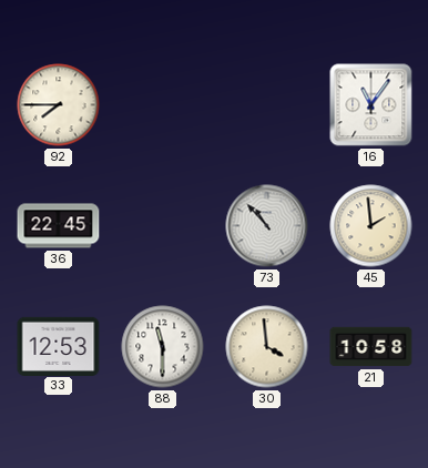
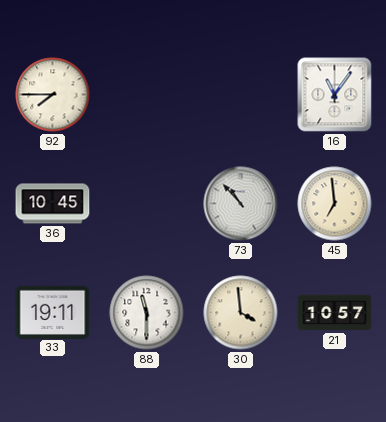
36: 22:45 -> 10:45
45: 1:59 -> 6:59
33: 12:53 -> 19:11
21: 10:58 -> 10:57
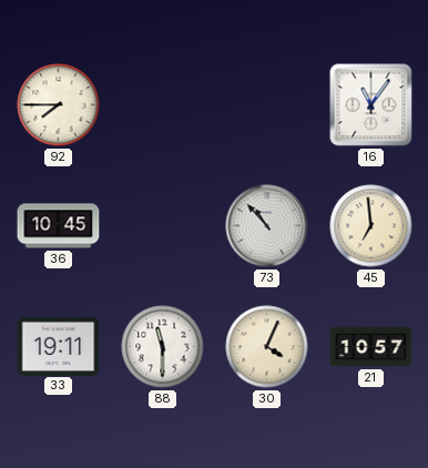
30: 3:59 -> 4:04
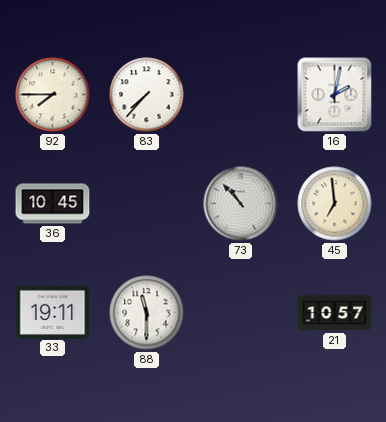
83: none -> 7:37
16: 11:06 -> 2:02
30: 4:04 -> none
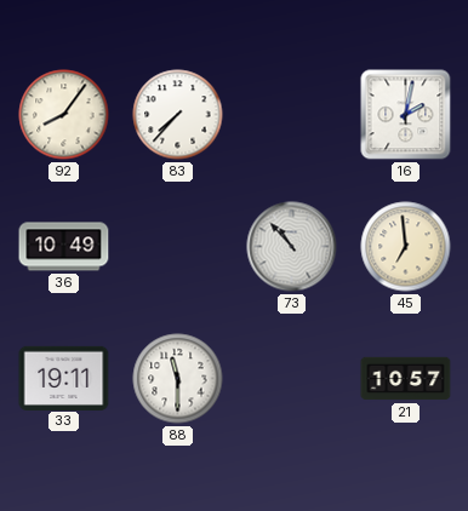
92: 7:45 -> 8:06
36: 10:45 -> 10:49
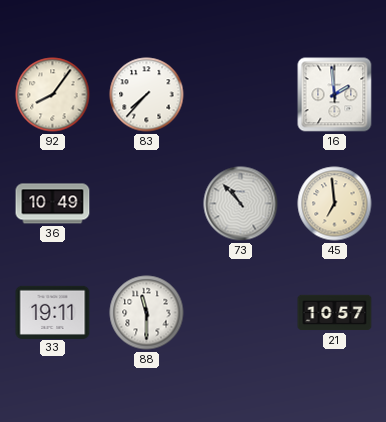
16: 2:02 -> 1:59
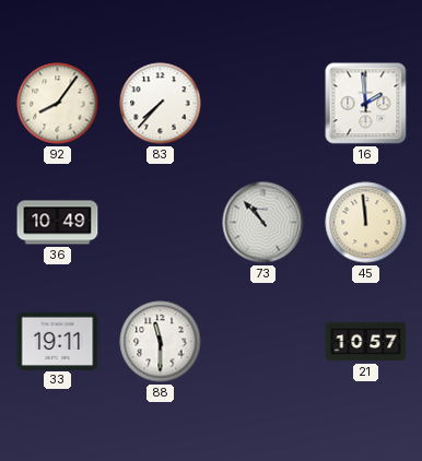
45: 6:59 -> 11:59
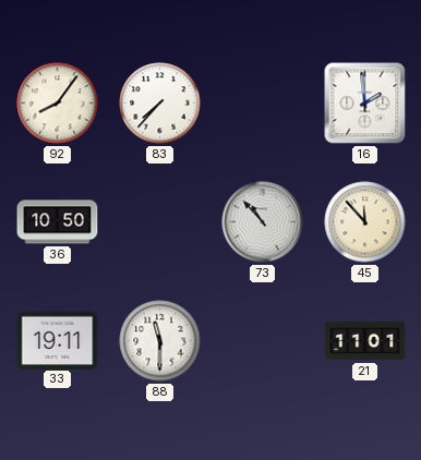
36: 10:49 -> 10:50
45: 11:59 -> 11:53
21: 10:57 -> 11:01
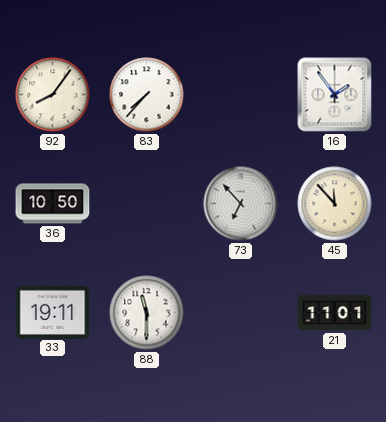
16: 1:59 -> 1:54
73: 10:53 -> 6:53
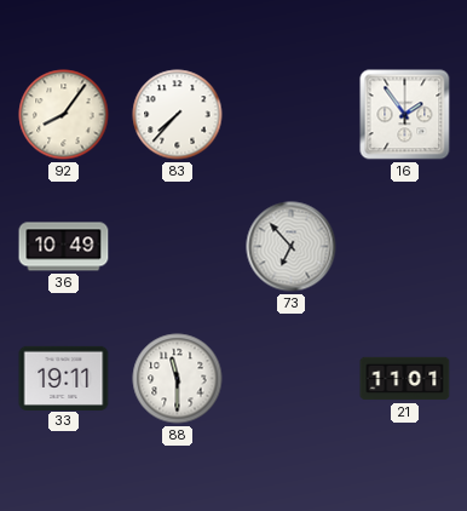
36: 10:50 -> 10:49
45: 11:53 -> none
